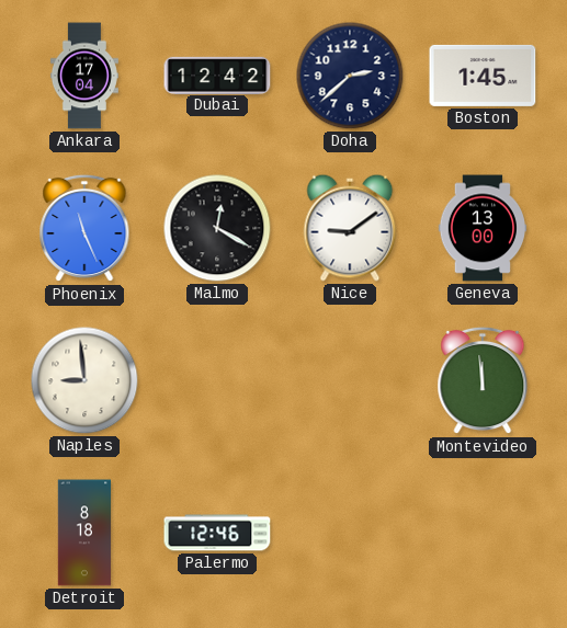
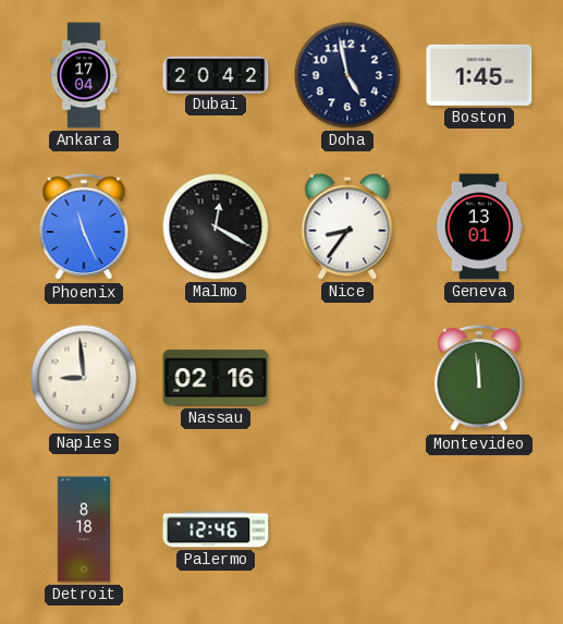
Dubai: 12:42 -> 20:42
Doha: 2:38 -> 4:58
Nice: 9:09 -> 8:36
Geneva: 13:00 -> 13:01
Nassau: none -> 02:16
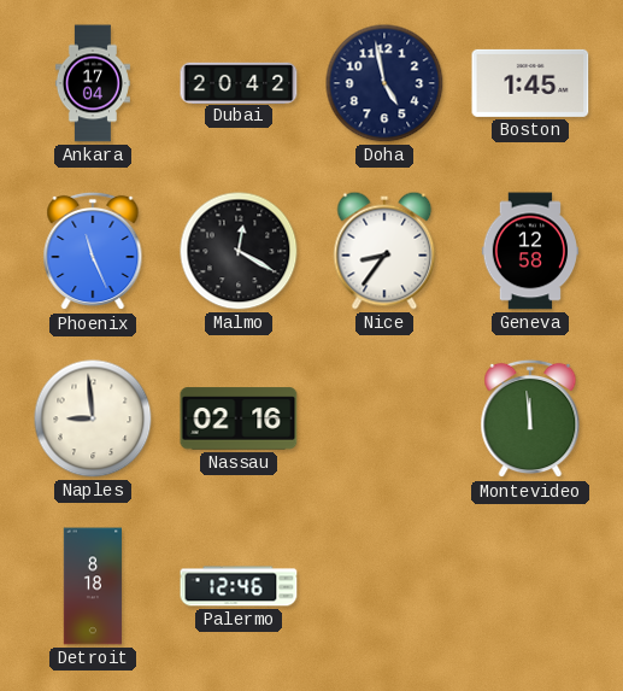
Geneva: 13:01 -> 12:58
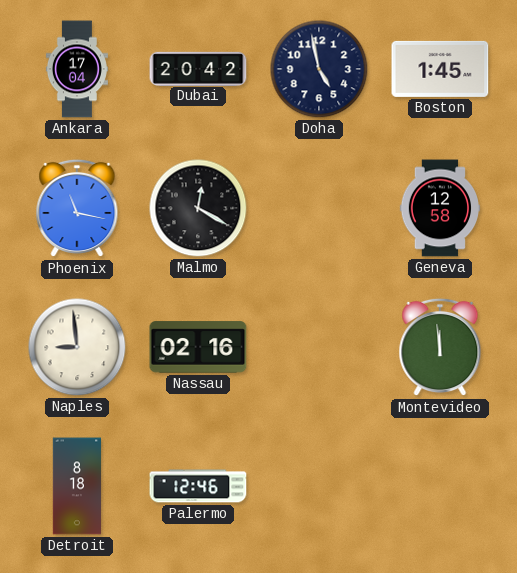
Phoenix: 11:26 -> 11:17
Nice: 8:36 -> none
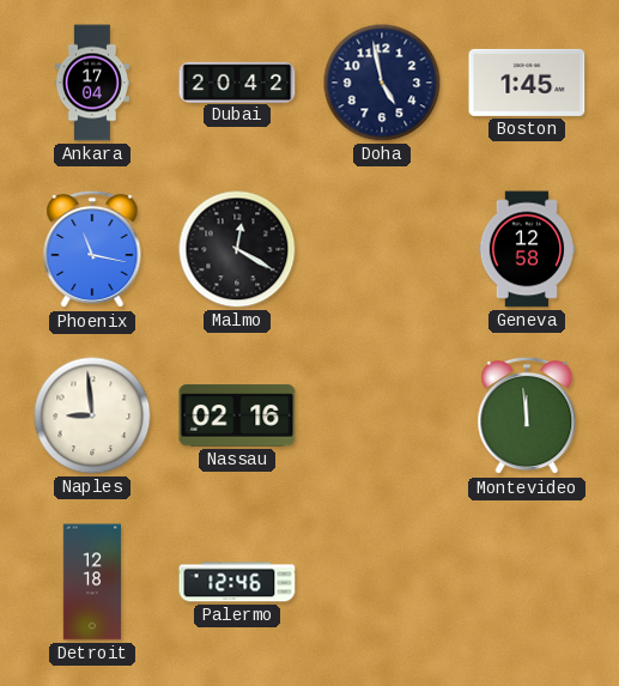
Detroit: 8:18 -> 12:18
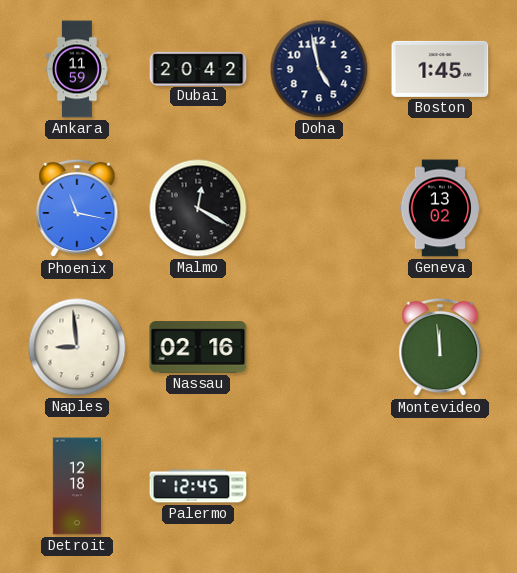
Ankara: 17:04 -> 11:59
Geneva: 12:58 -> 13:02
Palermo: 12:46 -> 12:45
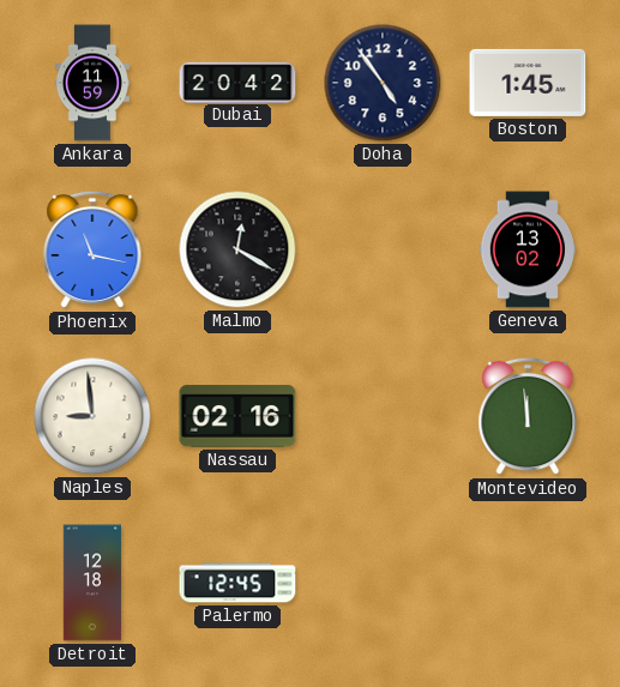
Doha: 4:58 -> 4:54
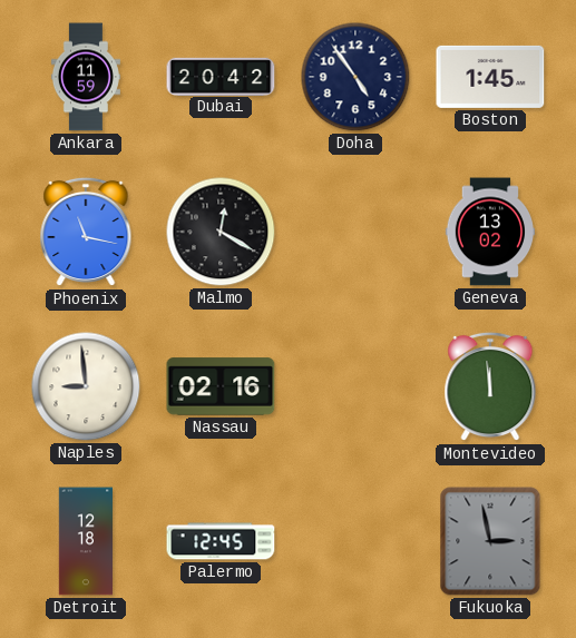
Fukuoka: none -> 2:58
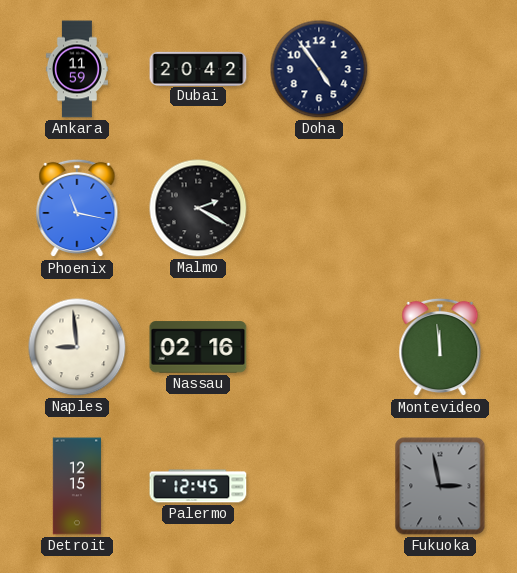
Boston: 1:45 -> none
Malmo: 12:20 -> 2:20
Geneva: 13:02 -> none
Detroit: 12:18 -> 12:15
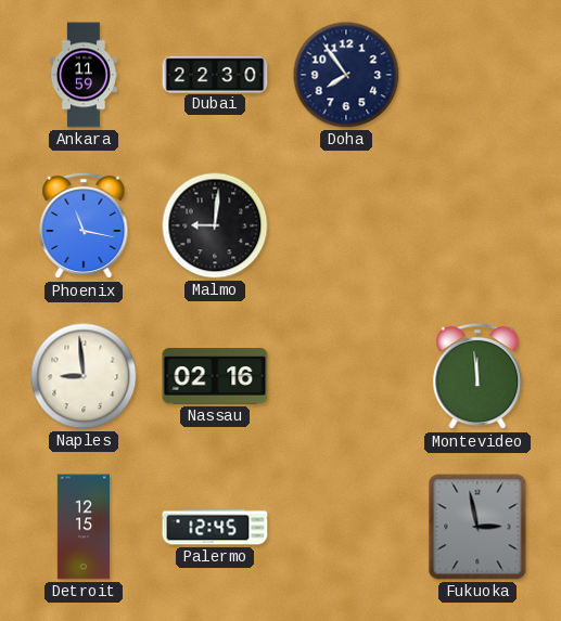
Dubai: 20:42 -> 22:30
Doha: 4:54 -> 7:54
Malmo: 2:20 -> 9:01
